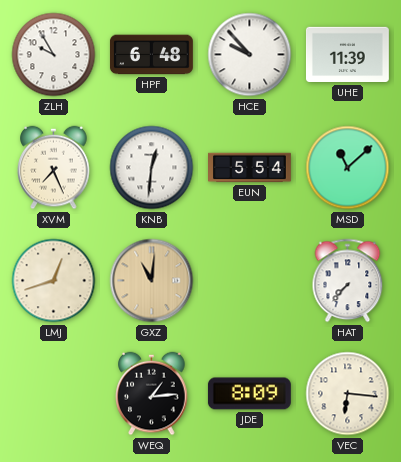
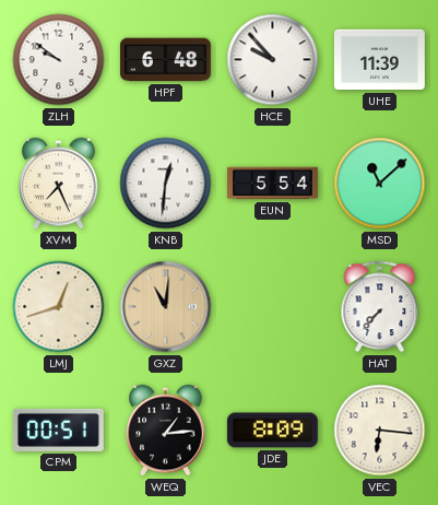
ZLH: 9:55 -> 9:51
CPM: none -> 00:51
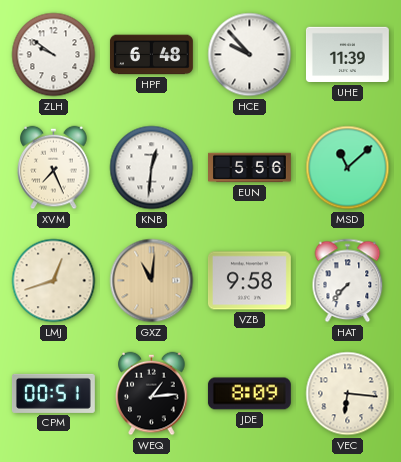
EUN: 5:54 -> 5:56
VZB: none -> 9:58
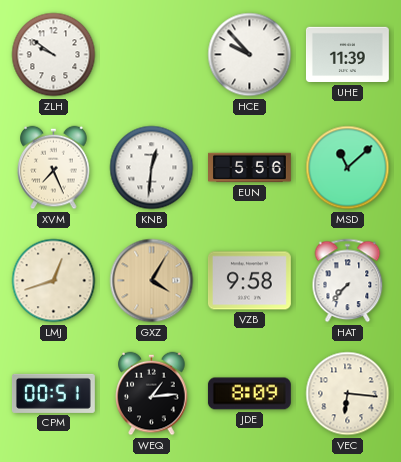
HPF: 6:48 -> none
GXZ: 11:01 -> 4:05
